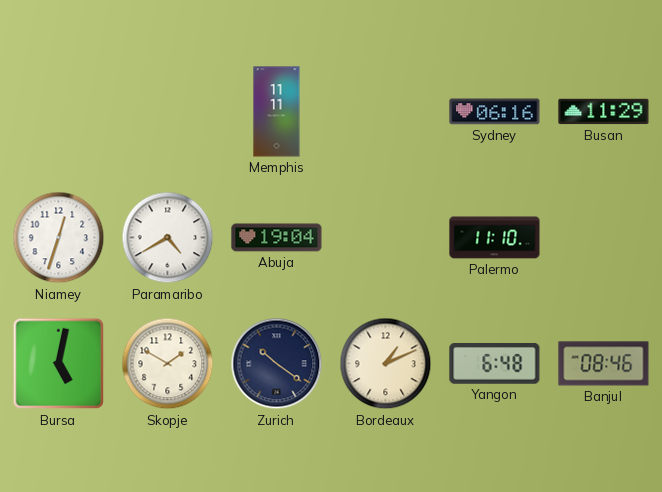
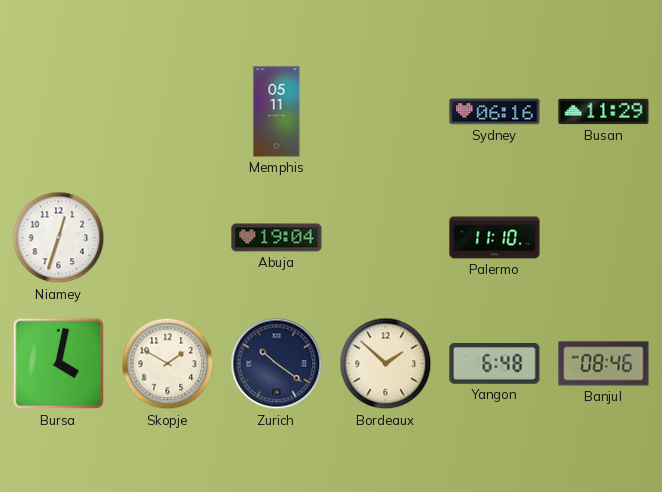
Memphis: 11:11 -> 05:11
Paramaribo: 4:40 -> none
Bursa: 5:02 -> 4:02
Bordeaux: 1:11 -> 1:52
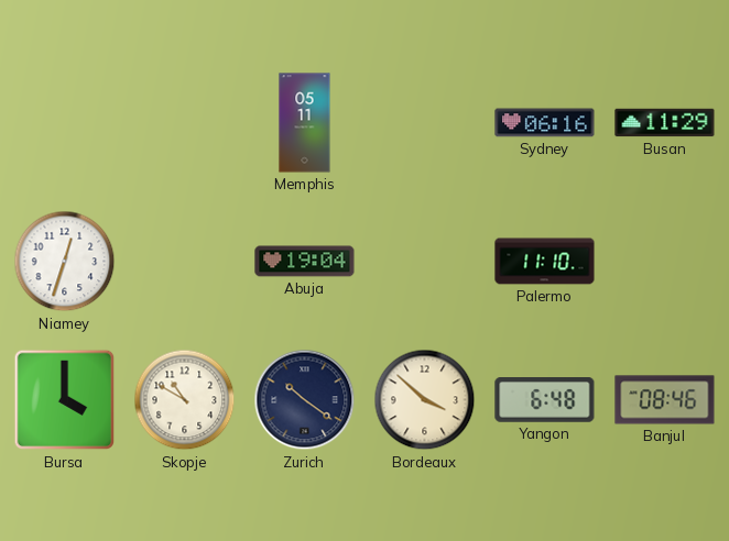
Bursa: 4:02 -> 4:00
Skopje: 1:50 -> 10:50
Bordeaux: 1:52 -> 3:52
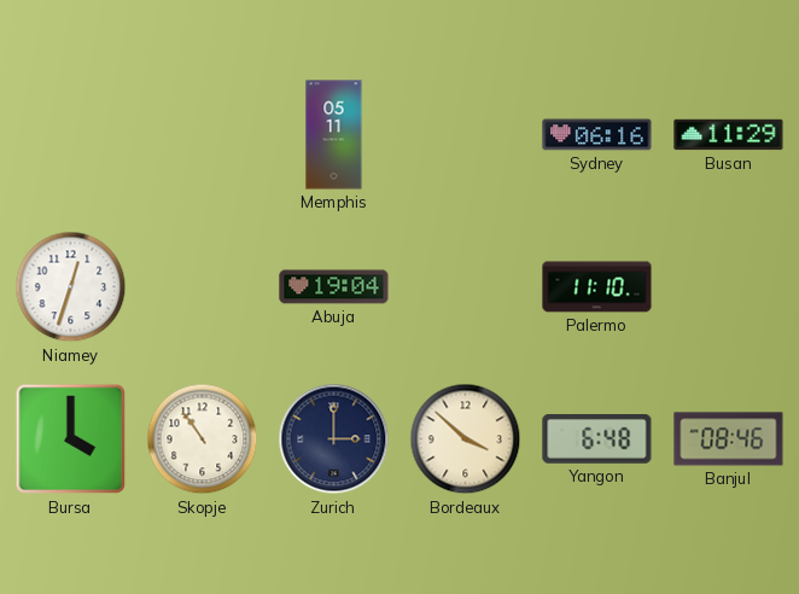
Skopje: 10:50 -> 10:54
Zurich: 10:21 -> 3:00
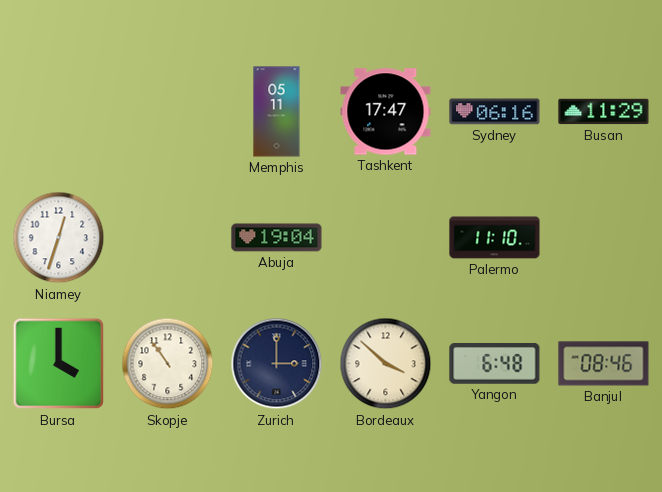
Tashkent: none -> 17:47
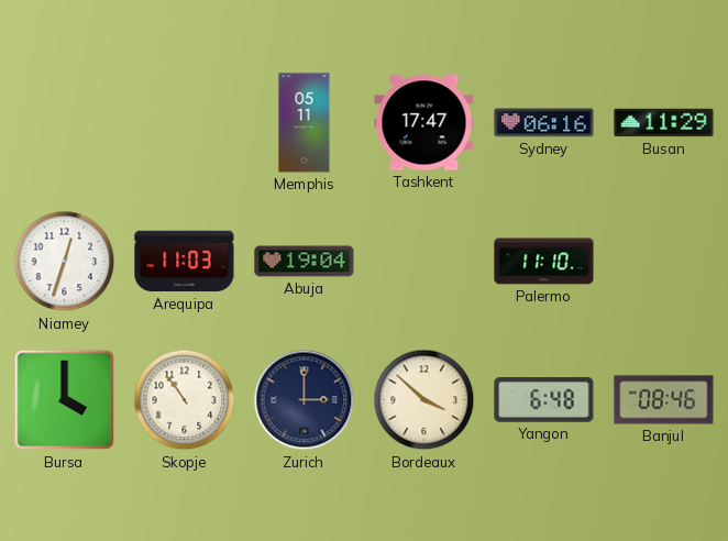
Arequipa: none -> 11:03
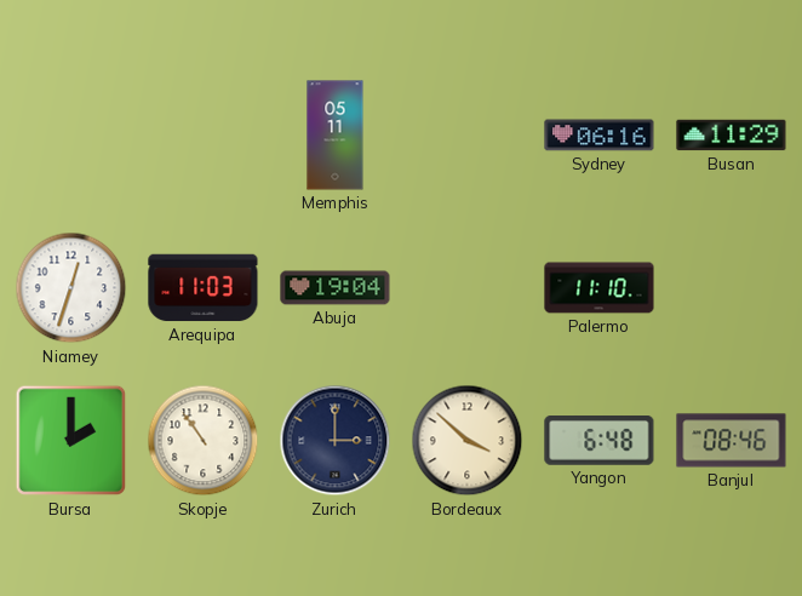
Tashkent: 17:47 -> none
Bursa: 4:00 -> 2:00
